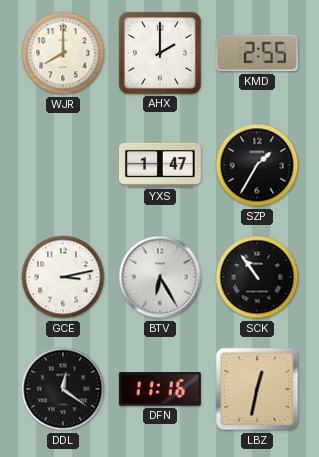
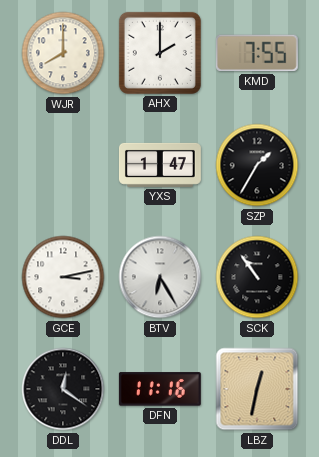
KMD: 2:55 -> 7:55
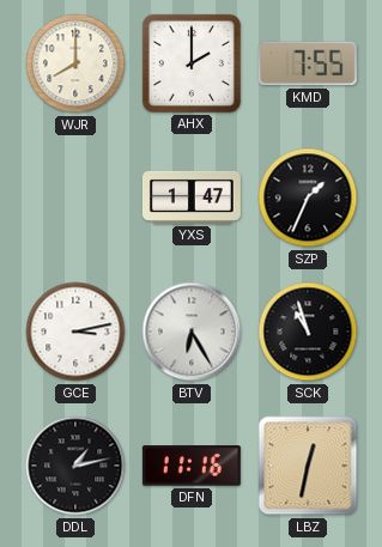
SZP: 1:35 -> 1:34
SCK: 10:54 -> 10:57
DDL: 12:21 -> 1:13
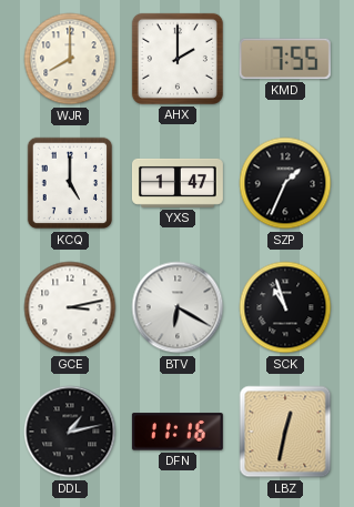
KCQ: none -> 5:00
BTV: 6:25 -> 6:20
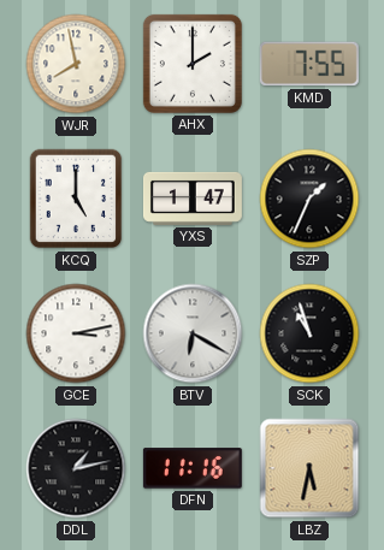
WJR: 8:00 -> 7:58
LBZ: 12:32 -> 5:32
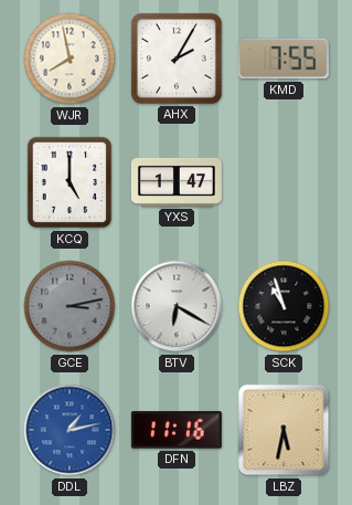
AHX: 2:00 -> 2:05
SZP: 1:34 -> none
GCE dial: white -> grey
DDL dial: black -> blue
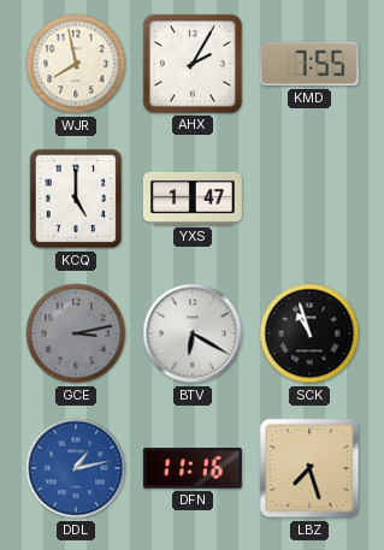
LBZ: 5:32 -> 7:27
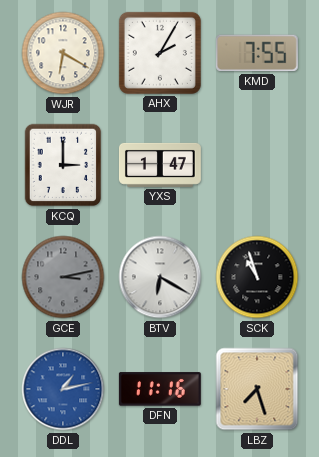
WJR: 7:58 -> 6:20
KCQ: 5:00 -> 3:00
